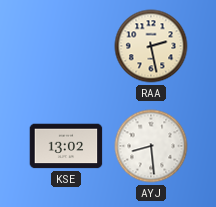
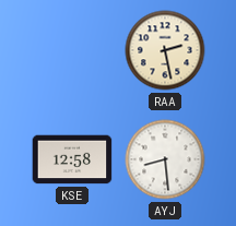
KSE: 13:02 -> 12:58
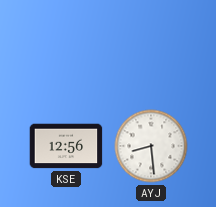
RAA: 2:28 -> none
KSE: 12:58 -> 12:56
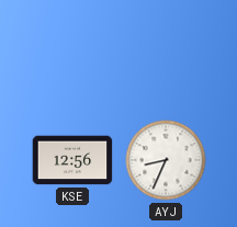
AYJ: 8:29 -> 8:34
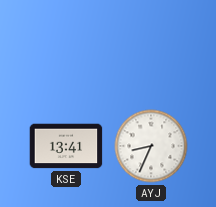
KSE: 12:56 -> 13:41
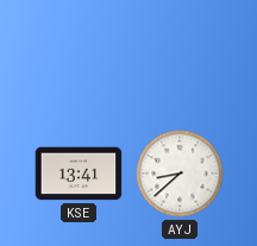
AYJ: 8:34 -> 8:38
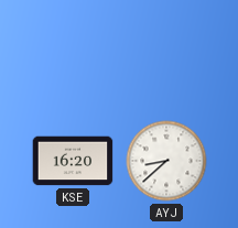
KSE: 13:41 -> 16:20
